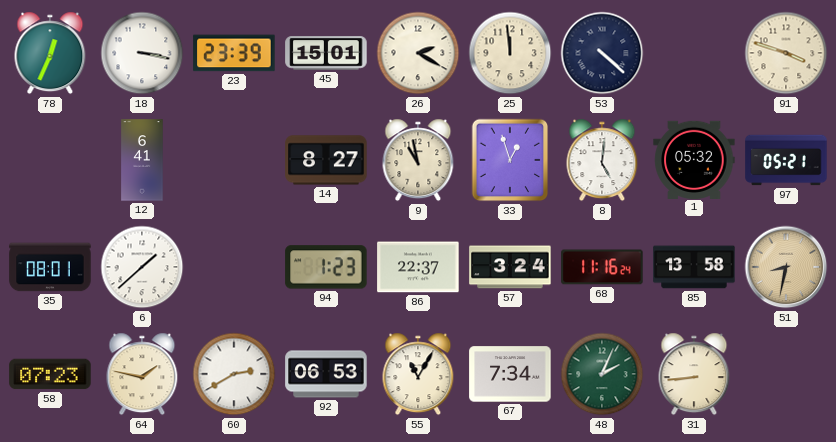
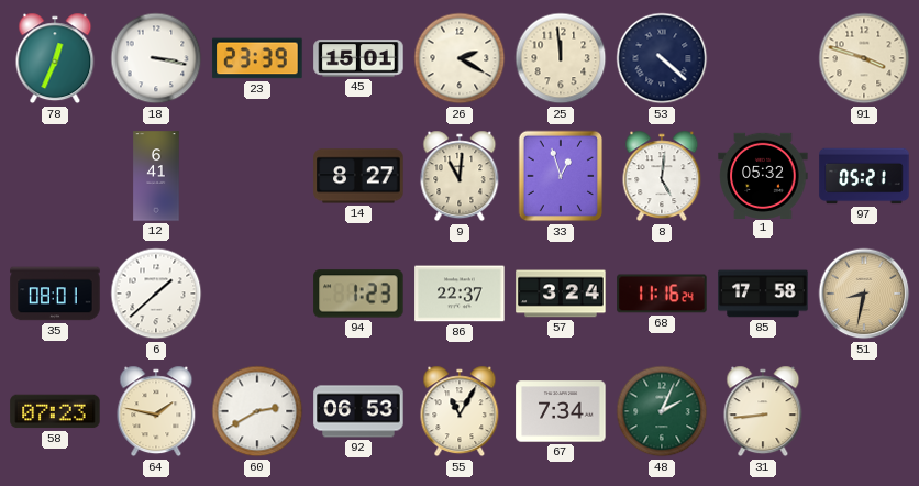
9: 10:58 -> 11:01
85: 13:58 -> 17:58
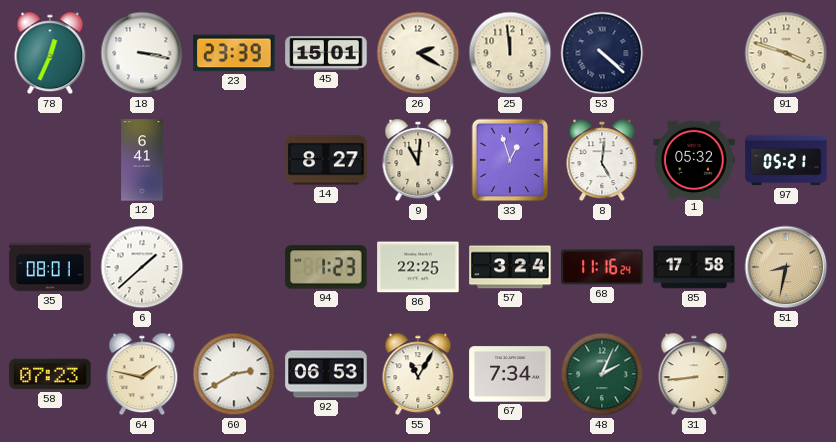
86: 22:37 -> 22:25
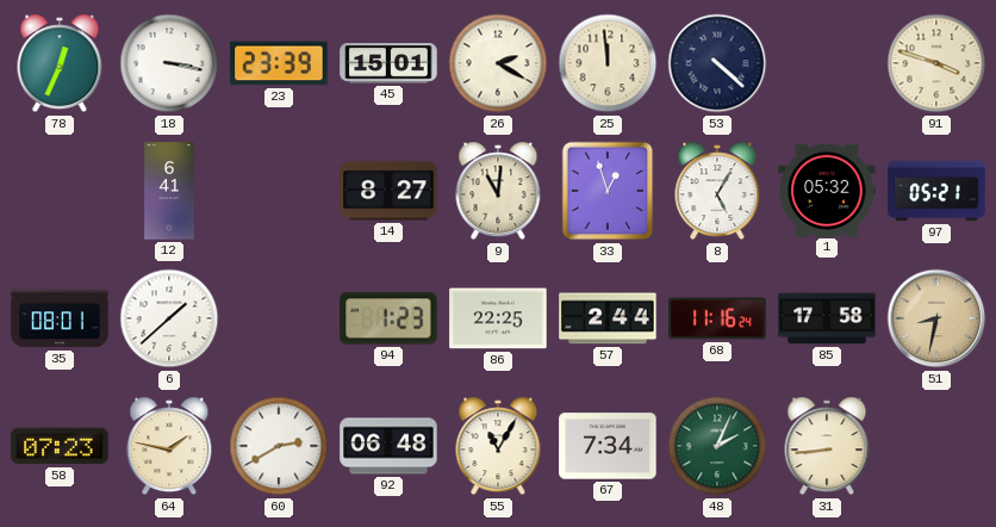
8: 5:01 -> 5:05
57: 3:24 -> 2:44
92: 06:53 -> 06:48
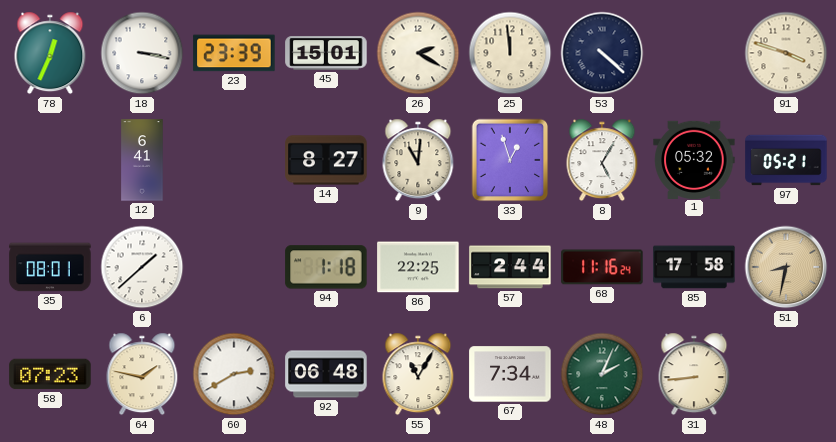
94: 1:23 -> 1:18
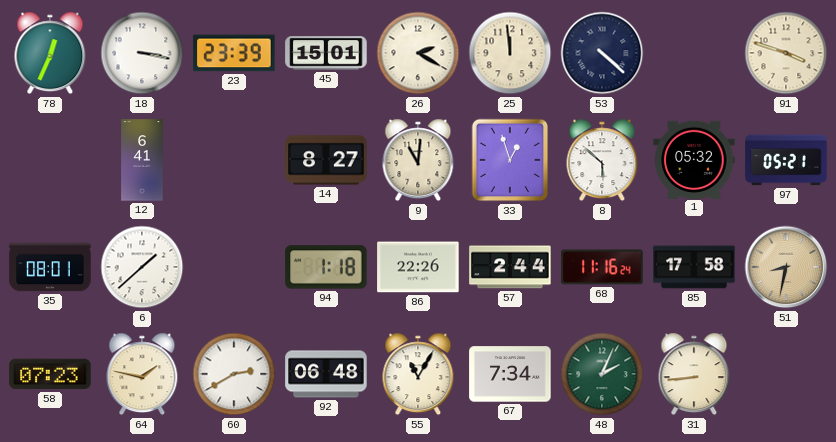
8: 5:05 -> 5:52
86: 22:25 -> 22:26
